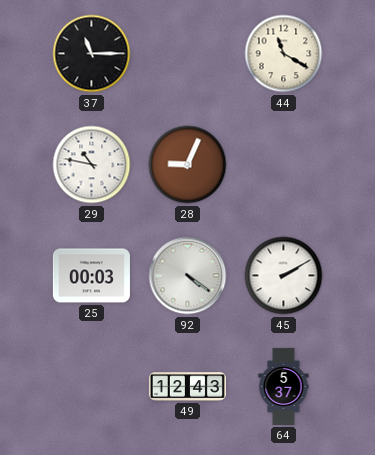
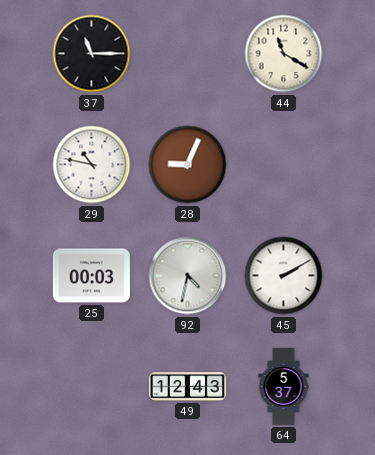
92: 4:21 -> 4:32
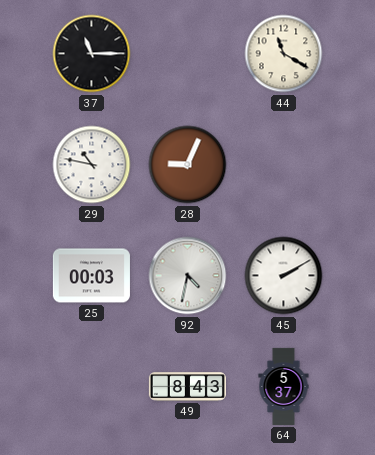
49: 12:43 -> 8:43
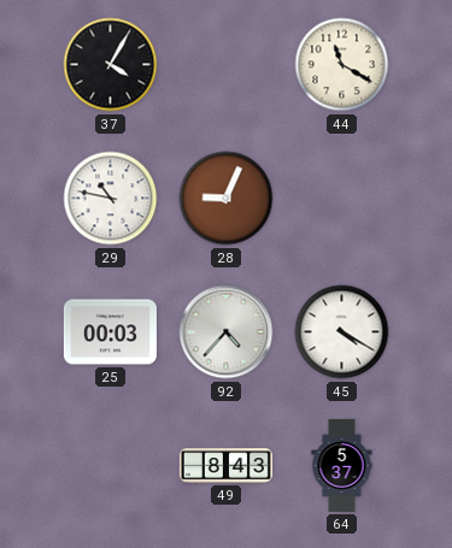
37: 11:15 -> 4:05
92: 4:32 -> 4:37
45: 2:10 -> 4:20
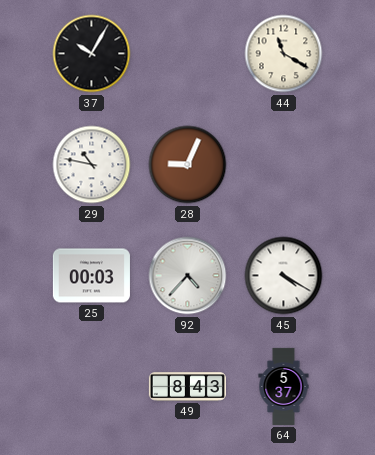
37: 4:05 -> 10:05
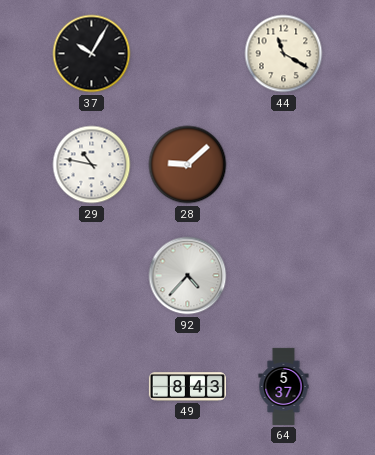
28: 9:04 -> 9:08
25: 00:03 -> none
45: 4:20 -> none
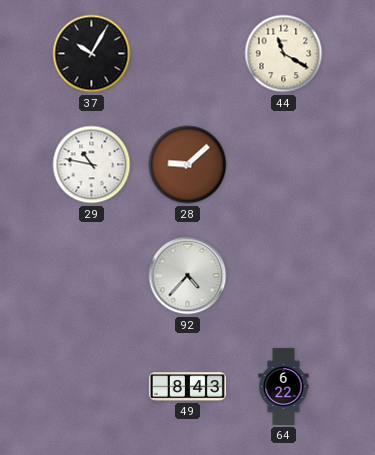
64: 5:37 -> 6:22
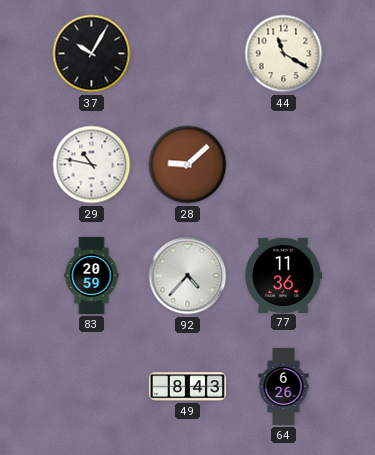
83: none -> 20:59
77: none -> 11:36
64: 6:22 -> 6:26
